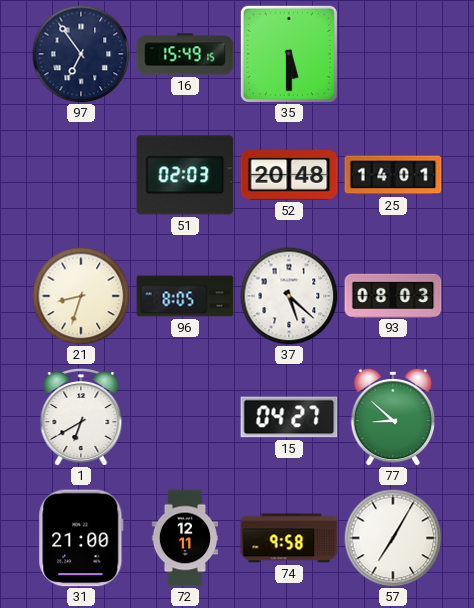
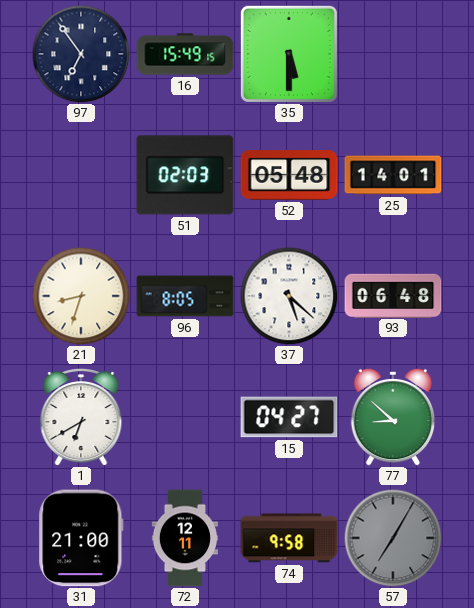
52: 20:48 -> 05:48
93: 08:03 -> 06:48
57 dial: white -> grey
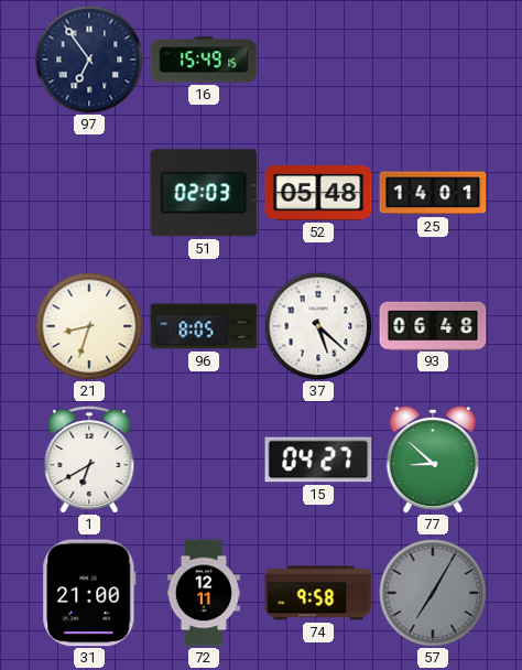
35: 5:30 -> none
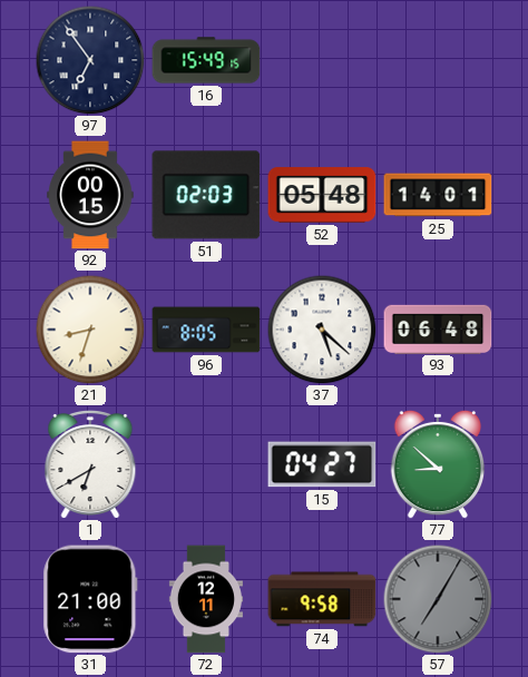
92: none -> 00:15
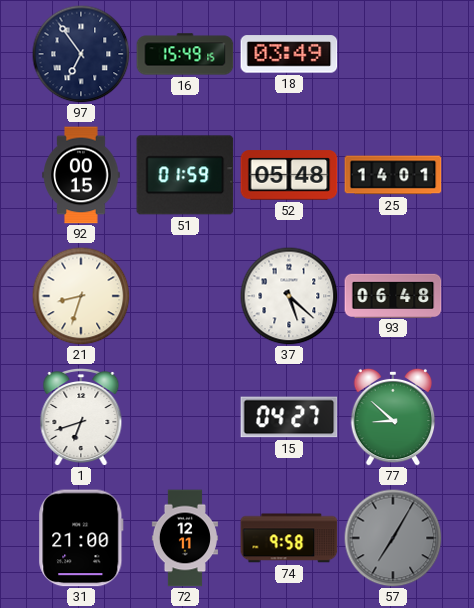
18: none -> 03:49
51: 02:03 -> 01:59
96: 8:05 -> none
1: 6:40 -> 6:42
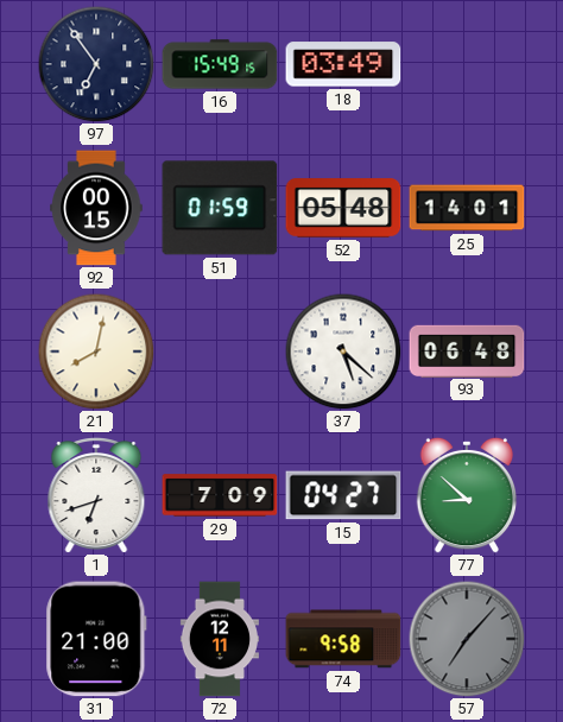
21: 8:33 -> 8:02
29: none -> 7:09
57: 7:05 -> 7:07
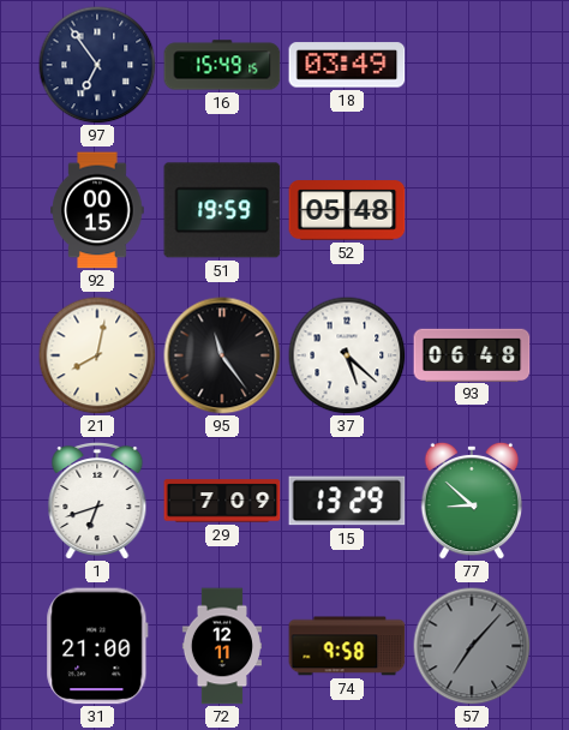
51: 01:59 -> 19:59
25: 14:01 -> none
95: none -> 11:24
15: 04:27 -> 13:29
